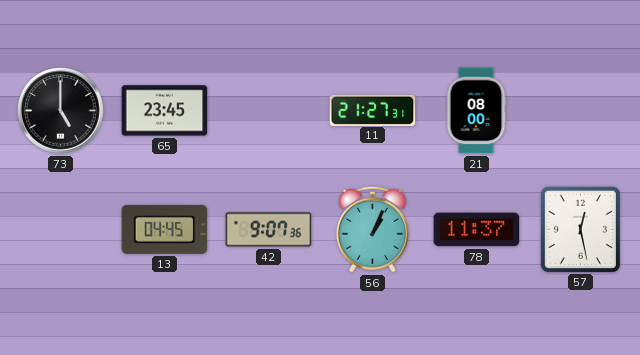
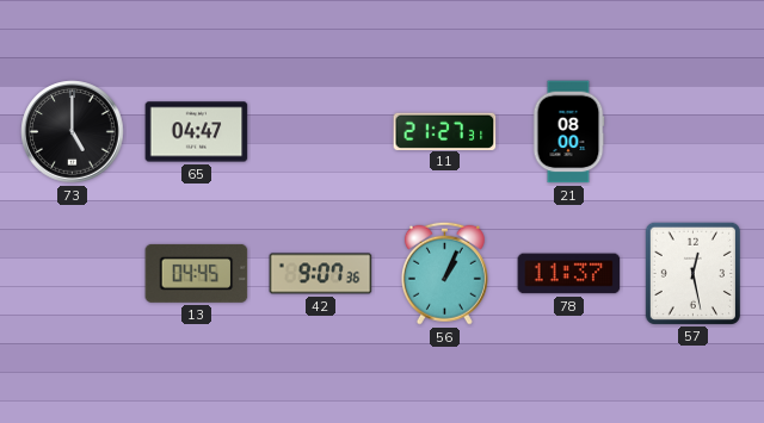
65: 23:45 -> 04:47
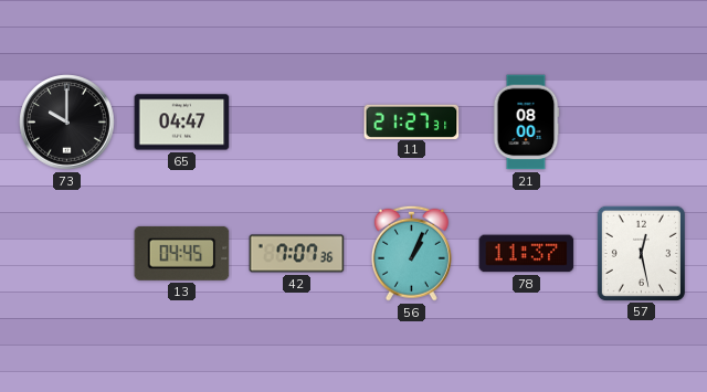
73: 5:00 -> 10:00
42: 9:07 -> 7:07
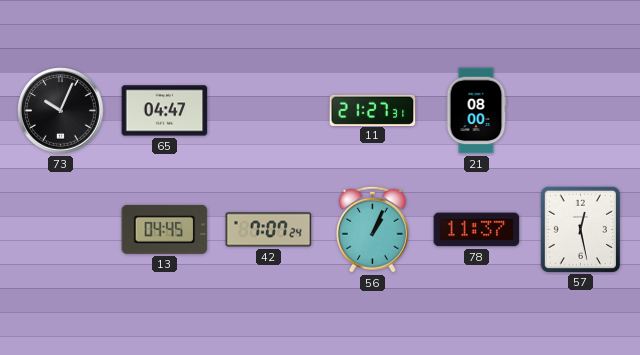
73: 10:00 -> 10:04
42: 7:07:36 -> 7:07:24
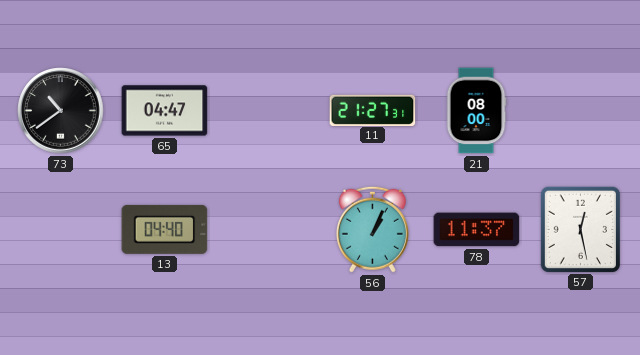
73: 10:04 -> 10:39
13: 04:45 -> 04:40
42: 7:07 -> none
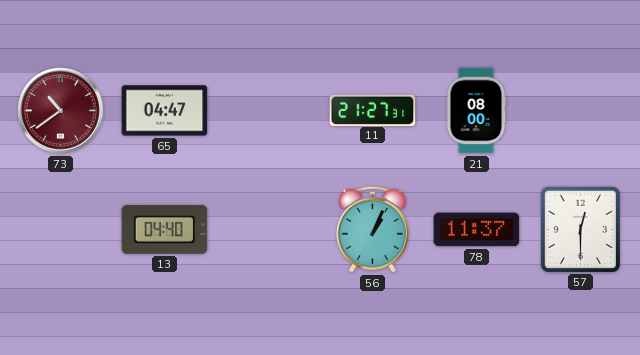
73 dial: black -> burgundy
57: 12:28 -> 12:30
